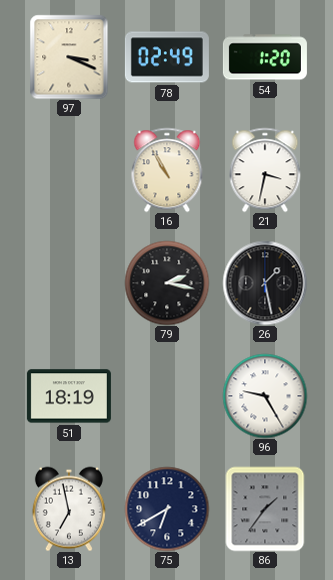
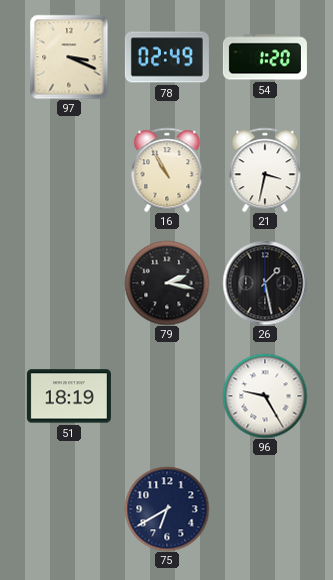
13: 6:58 -> none
86: 1:36 -> none
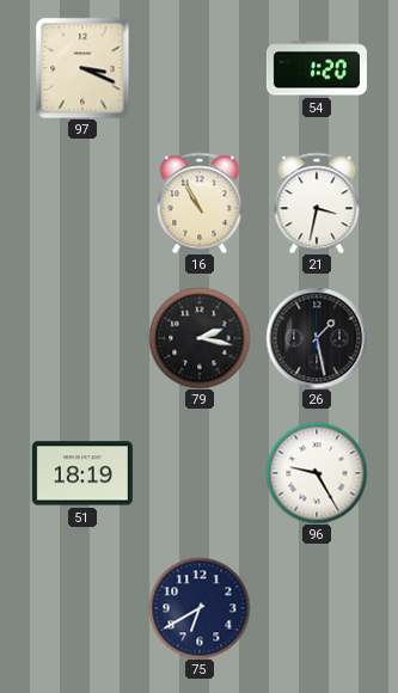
78: 02:49 -> none
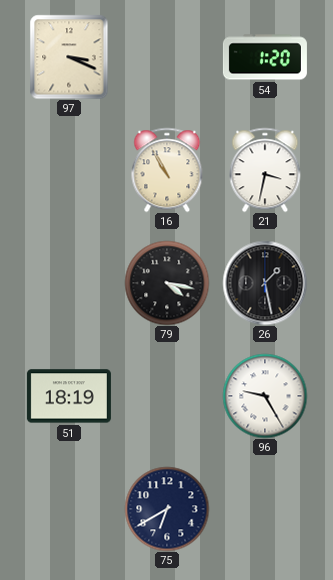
79: 2:17 -> 4:17
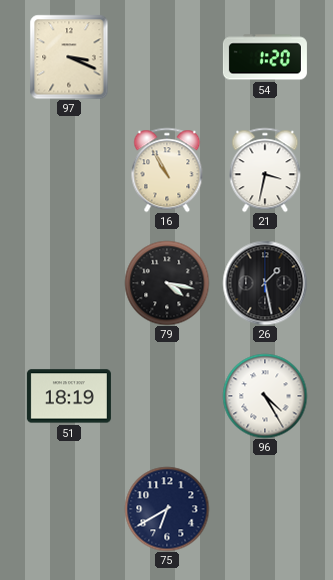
96: 9:25 -> 4:25
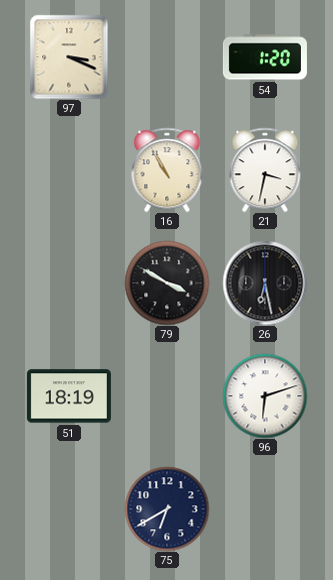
79: 4:17 -> 3:50
26: 1:28 -> 6:28
96: 4:25 -> 6:12
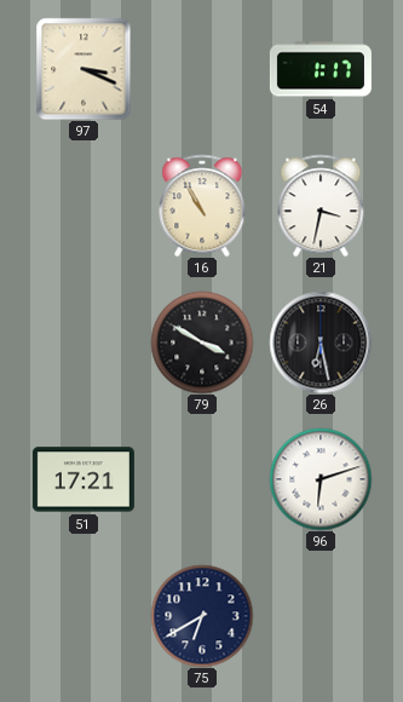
54: 1:20 -> 1:17
51: 18:19 -> 17:21
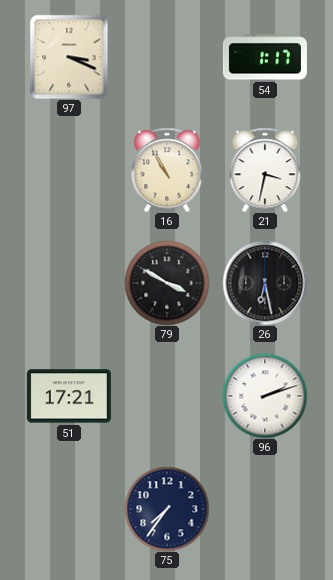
96: 6:12 -> 2:12
75: 6:40 -> 7:36
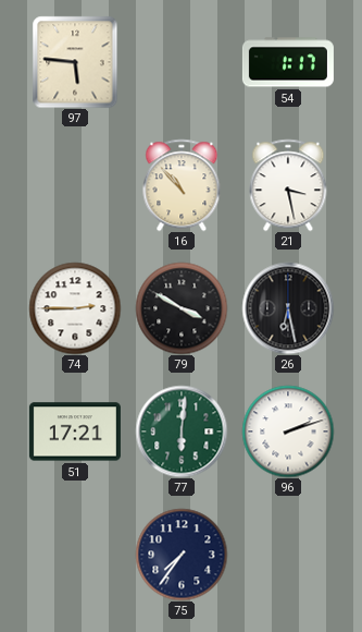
97: 3:19 -> 5:46
16: 10:55 -> 10:53
21: 3:32 -> 3:28
74: none -> 2:45
77: none -> 6:01
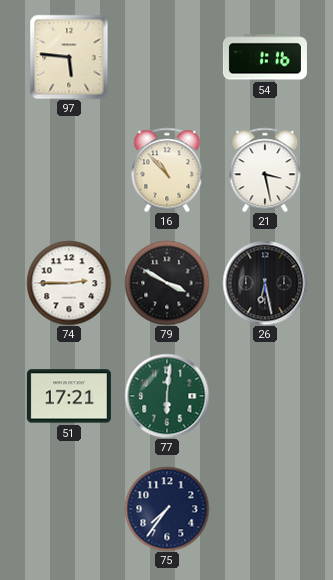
54: 1:17 -> 1:16
96: 2:12 -> none
